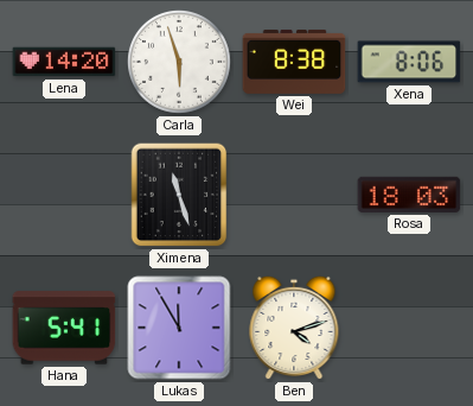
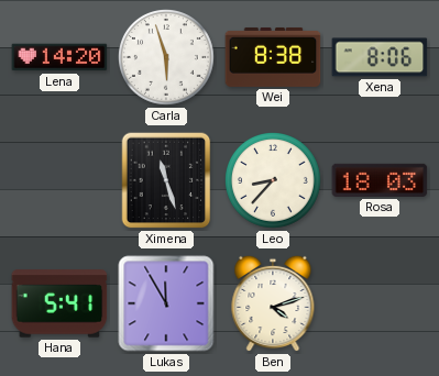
Leo: none -> 8:37
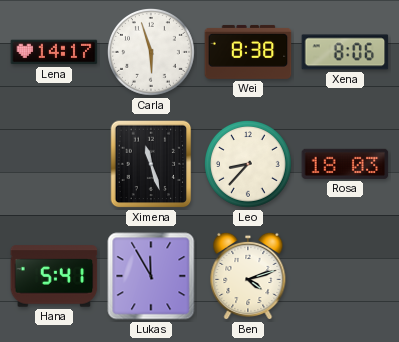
Lena: 14:20 -> 14:17
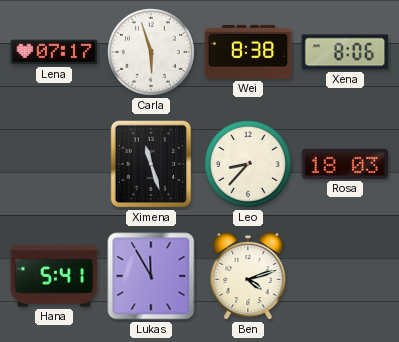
Lena: 14:17 -> 07:17
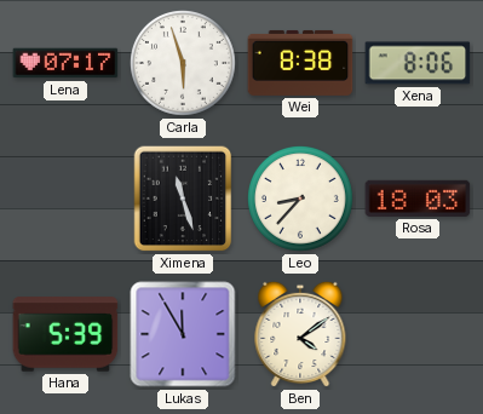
Hana: 5:41 -> 5:39
Ben: 4:12 -> 4:09
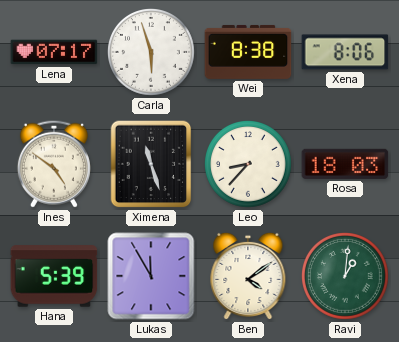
Ines: none -> 4:51
Ravi: none -> 1:01
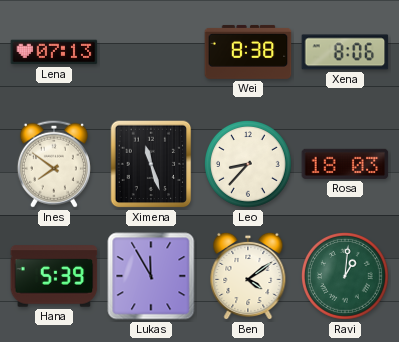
Lena: 07:17 -> 07:13
Carla: 5:57 -> none
Ines: 4:51 -> 7:51
